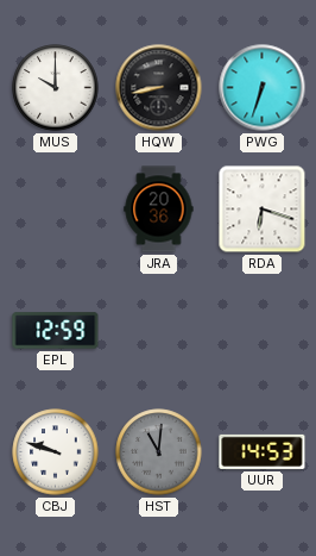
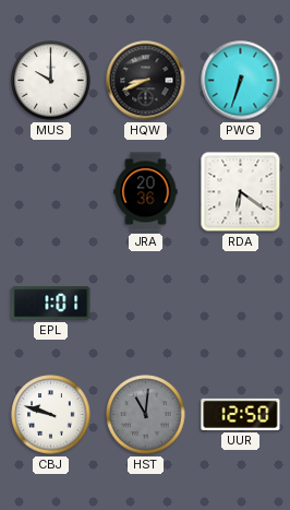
HQW: 8:43 -> 8:41
RDA: 6:18 -> 6:21
EPL: 12:59 -> 1:01
UUR: 14:53 -> 12:50
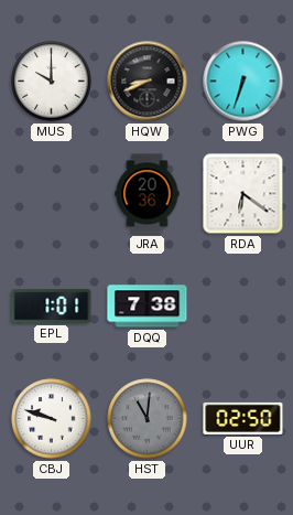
DQQ: none -> 7:38
UUR: 12:50 -> 02:50
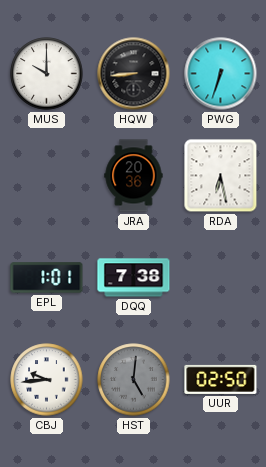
HQW: 8:41 -> 8:44
RDA: 6:21 -> 6:28
CBJ: 9:48 -> 9:44
HST: 11:01 -> 5:01
